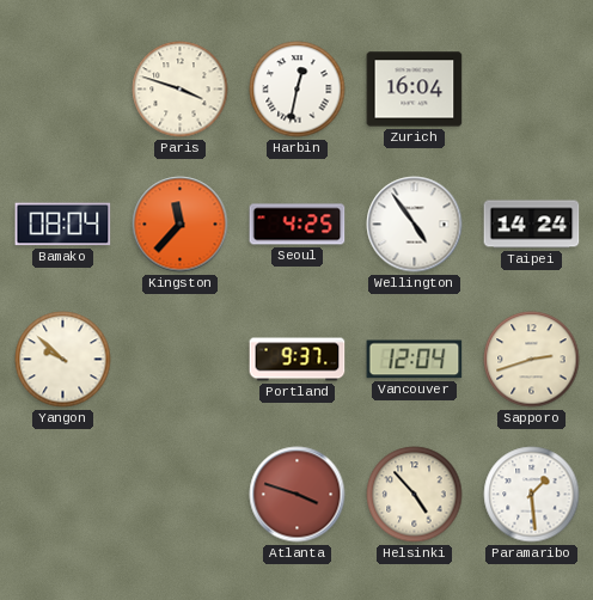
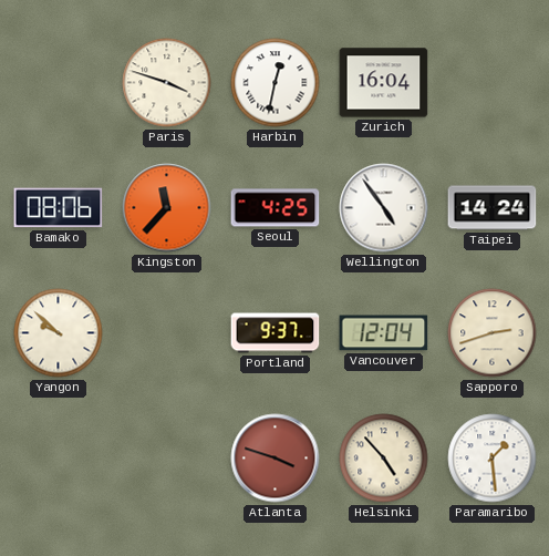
Bamako: 08:04 -> 08:06
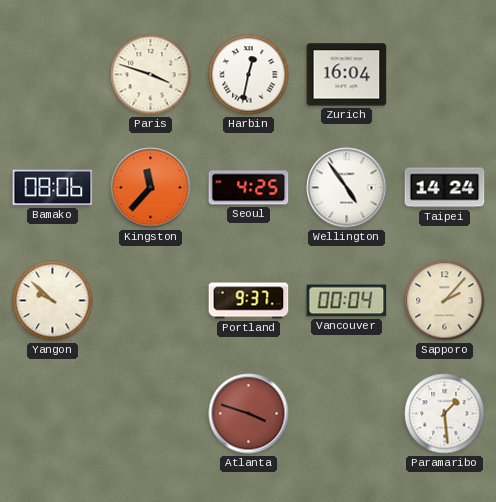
Vancouver: 12:04 -> 00:04
Sapporo: 2:42 -> 2:07
Helsinki: 4:53 -> none
